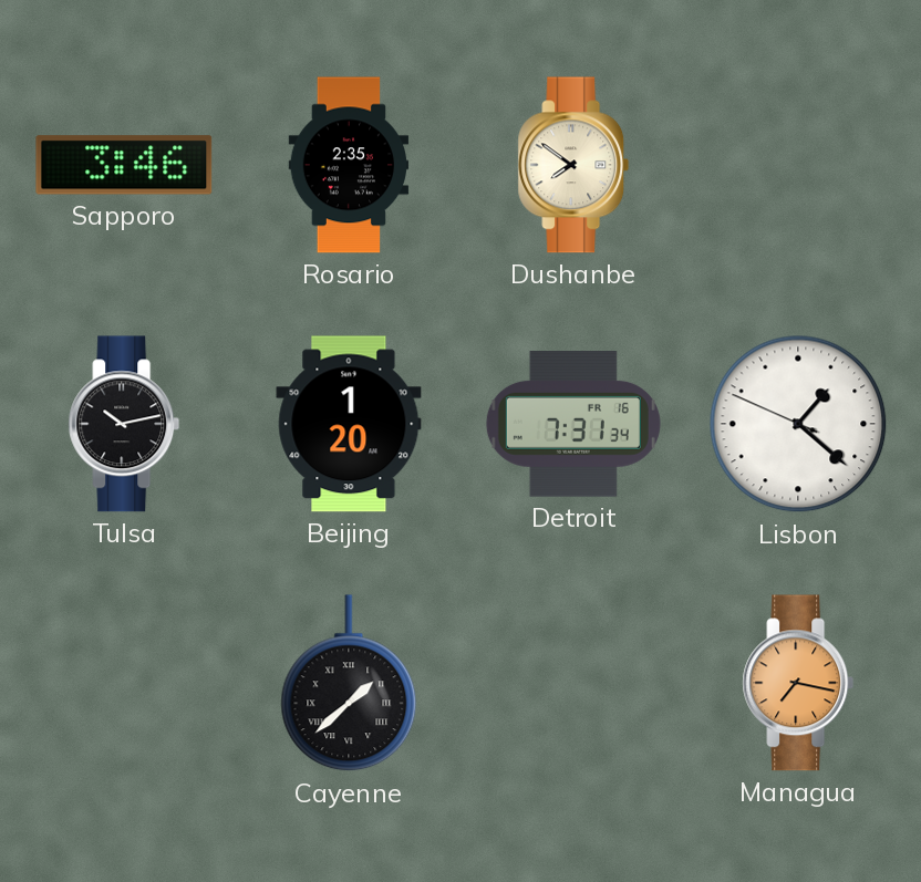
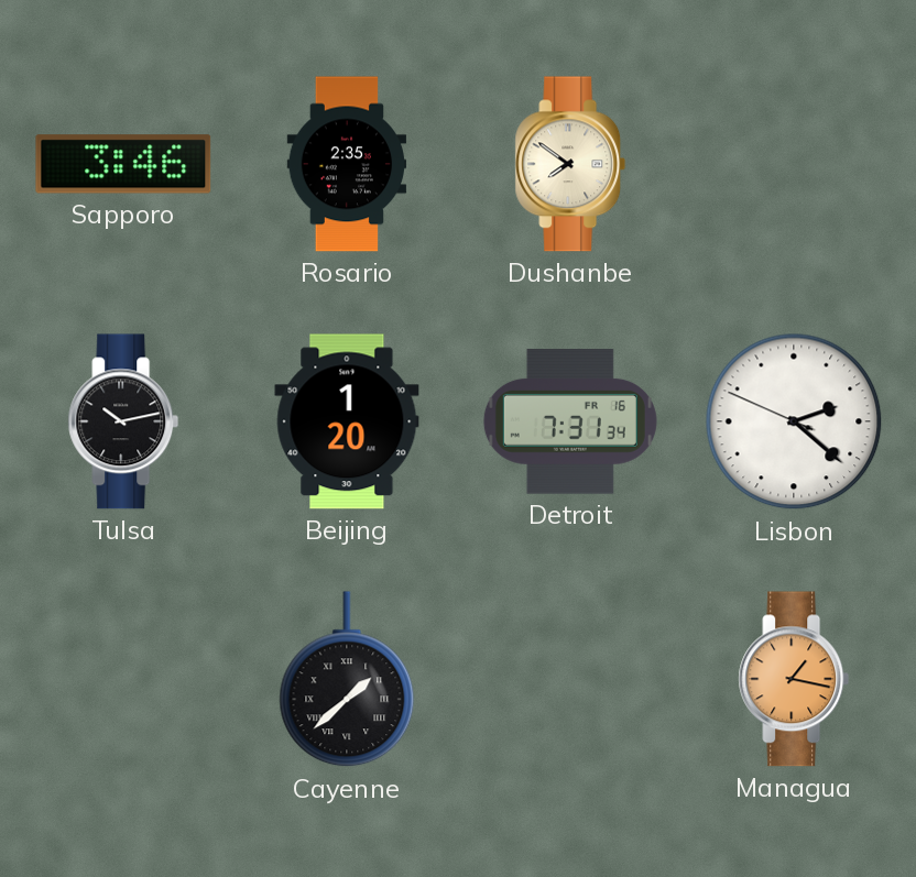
Lisbon: 1:21 -> 2:21
Managua: 7:17 -> 1:17
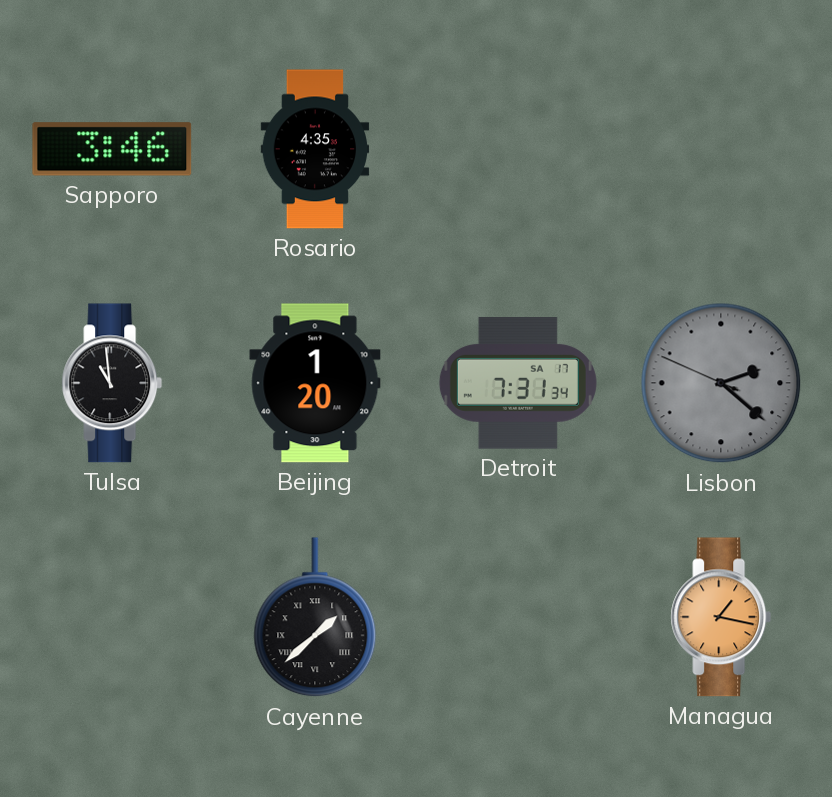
Rosario: 2:35 -> 4:35
Dushanbe: 7:51 -> none
Tulsa: 10:13 -> 10:59
Detroit date: FR 16 -> SA 17
Lisbon dial: white -> grey
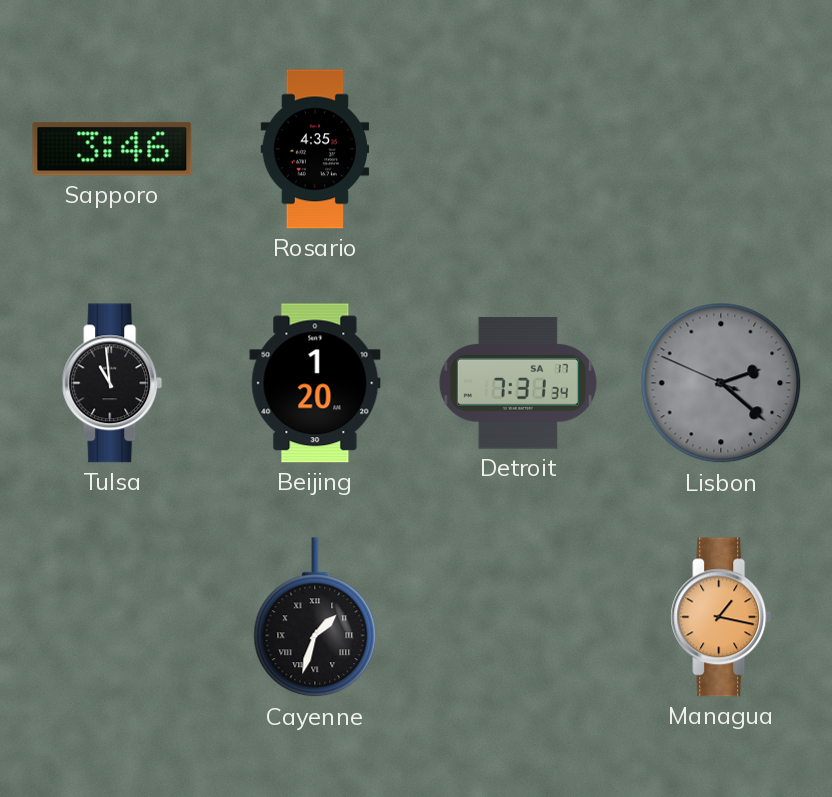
Cayenne: 1:38 -> 1:33
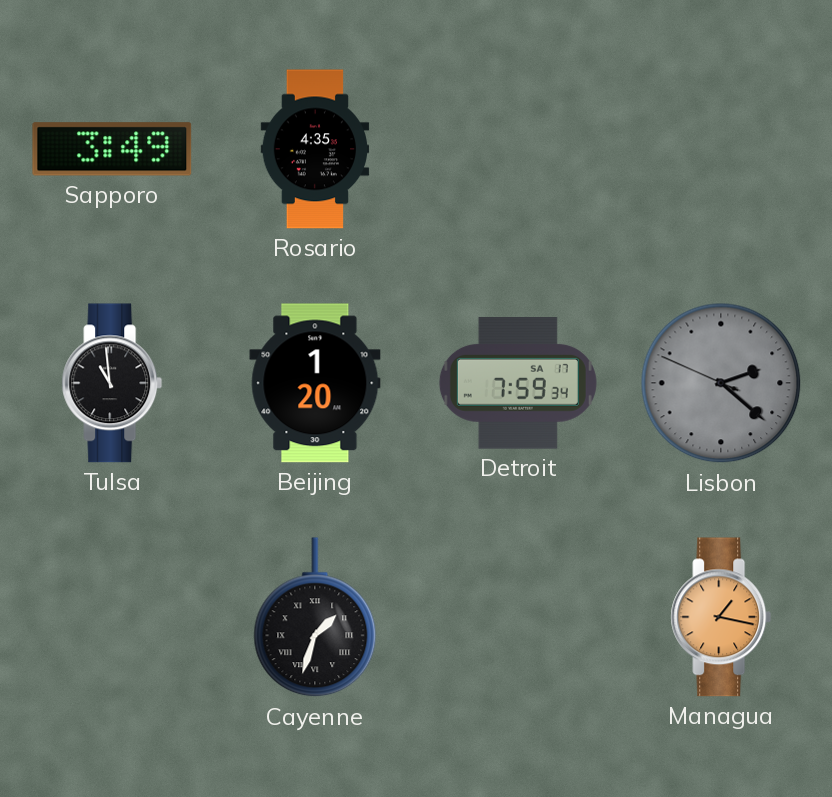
Sapporo: 3:46 -> 3:49
Detroit: 7:31 -> 7:59
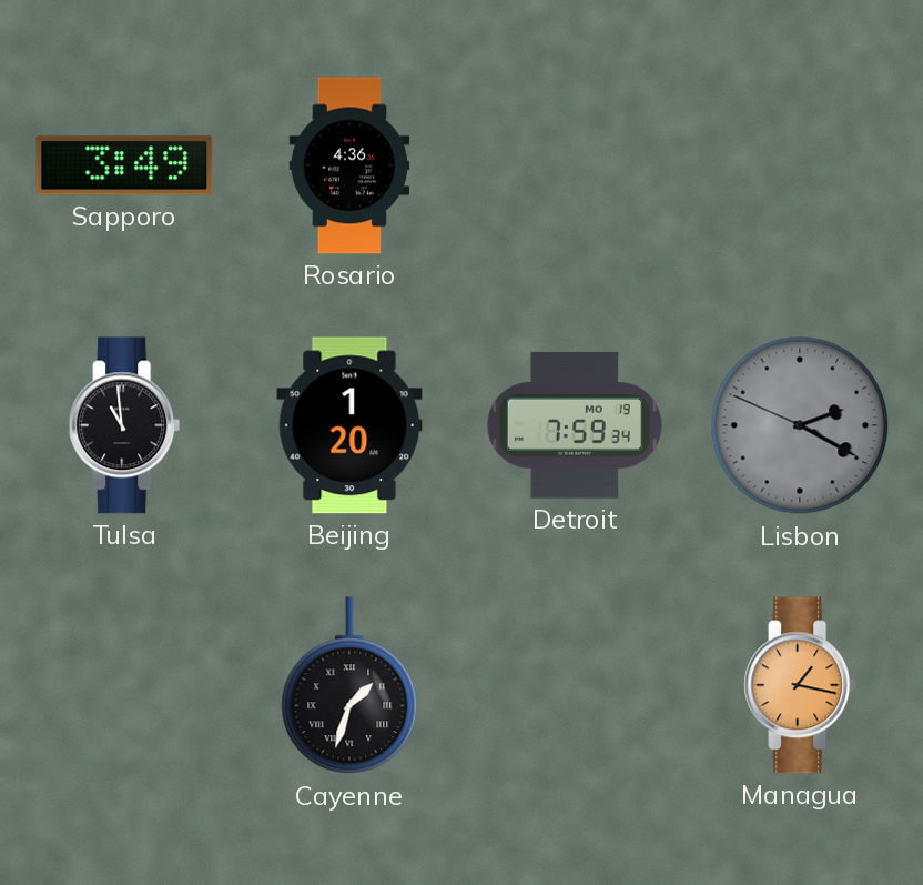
Rosario: 4:35 -> 4:36
Detroit date: SA 17 -> MO 19
Lisbon: 2:21 -> 2:19
